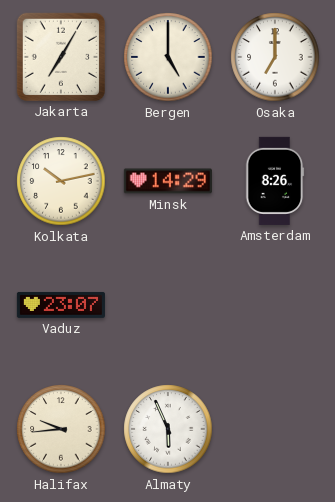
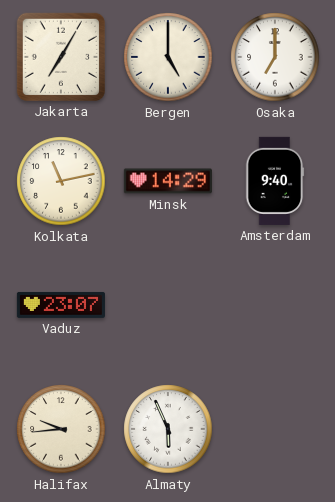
Kolkata: 10:13 -> 11:13
Amsterdam: 8:26 -> 9:40
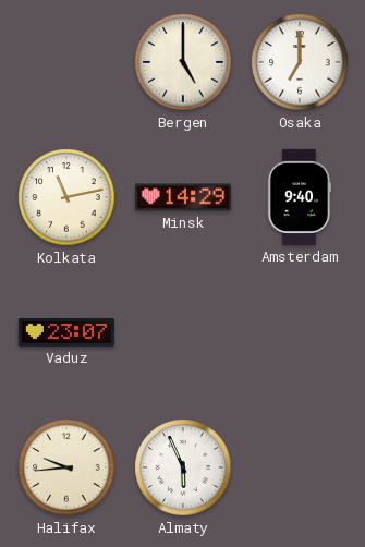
Jakarta: 7:05 -> none
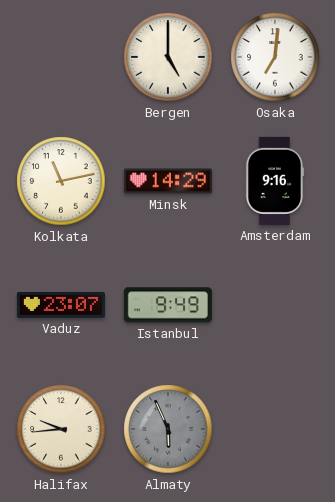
Osaka: 7:00 -> 7:01
Amsterdam: 9:40 -> 9:16
Istanbul: none -> 9:49
Almaty dial: white -> grey
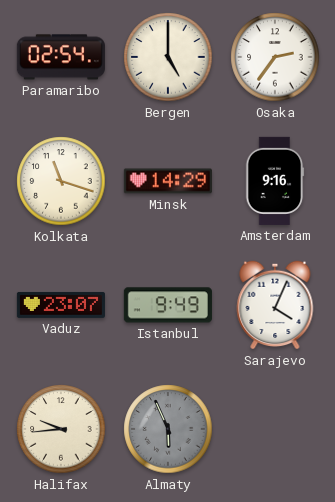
Paramaribo: none -> 02:54
Osaka: 7:01 -> 2:36
Kolkata: 11:13 -> 11:18
Sarajevo: none -> 4:04
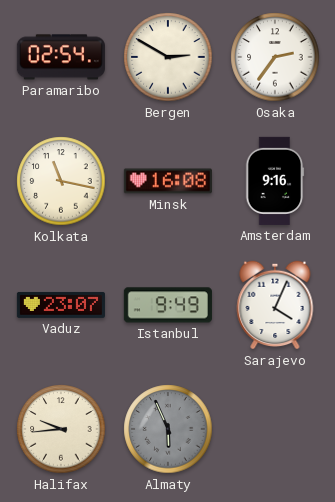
Bergen: 5:00 -> 2:50
Kolkata: 11:18 -> 11:17
Minsk: 14:29 -> 16:08
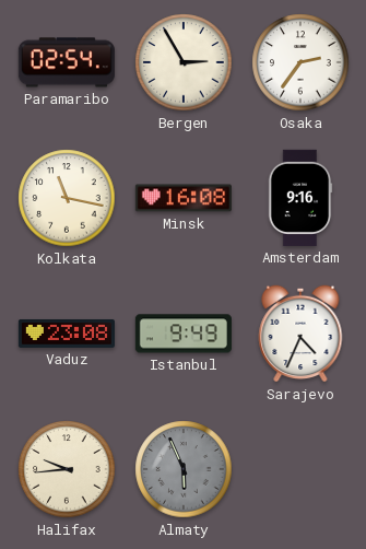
Bergen: 2:50 -> 2:55
Vaduz: 23:07 -> 23:08
Sarajevo: 4:04 -> 4:34
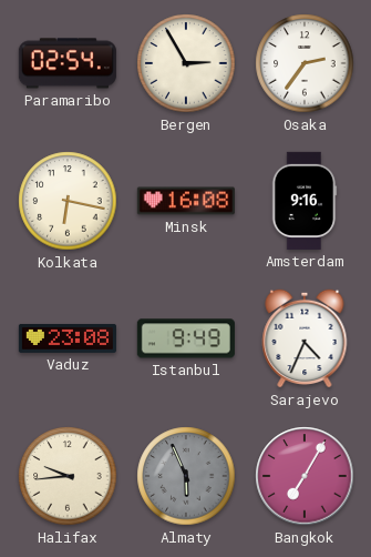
Kolkata: 11:17 -> 6:17
Bangkok: none -> 7:05
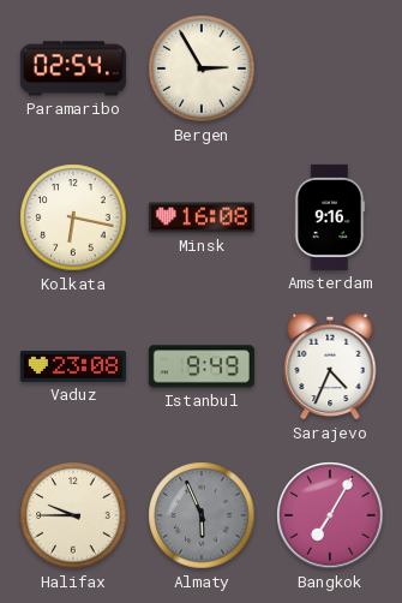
Osaka: 2:36 -> none
Halifax: 9:44 -> 9:45
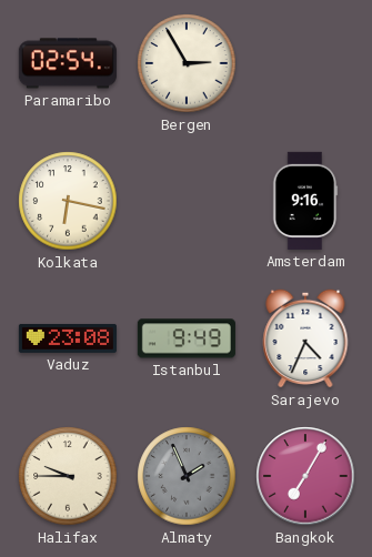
Minsk: 16:08 -> none
Almaty: 5:56 -> 1:56
